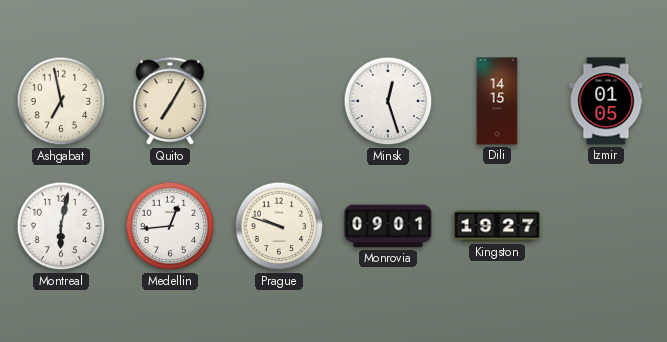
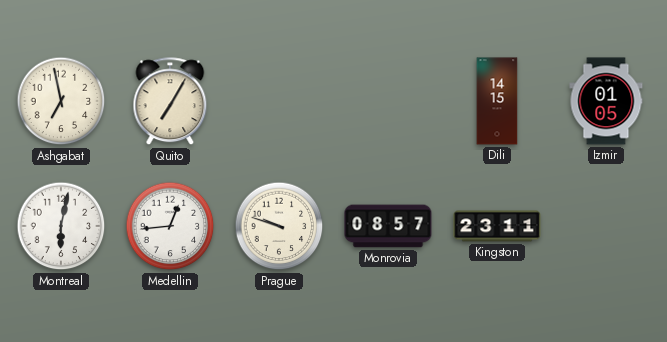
Minsk: 12:27 -> none
Monrovia: 09:01 -> 08:57
Kingston: 19:27 -> 23:11
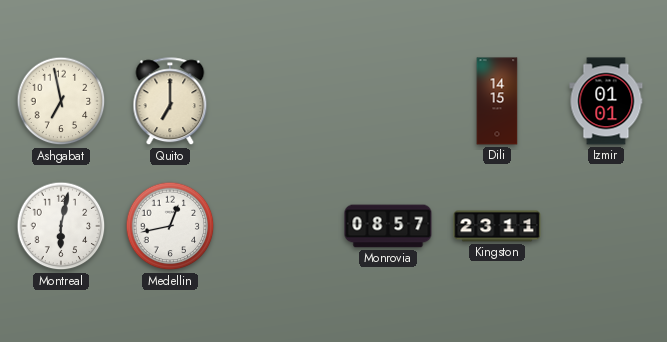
Quito: 7:05 -> 7:00
Izmir: 01:05 -> 01:01
Medellin: 12:44 -> 12:43
Prague: 9:48 -> none
